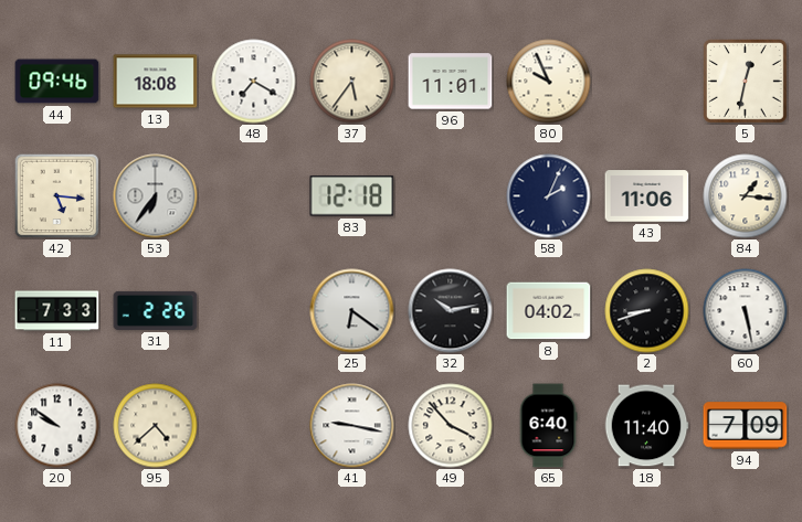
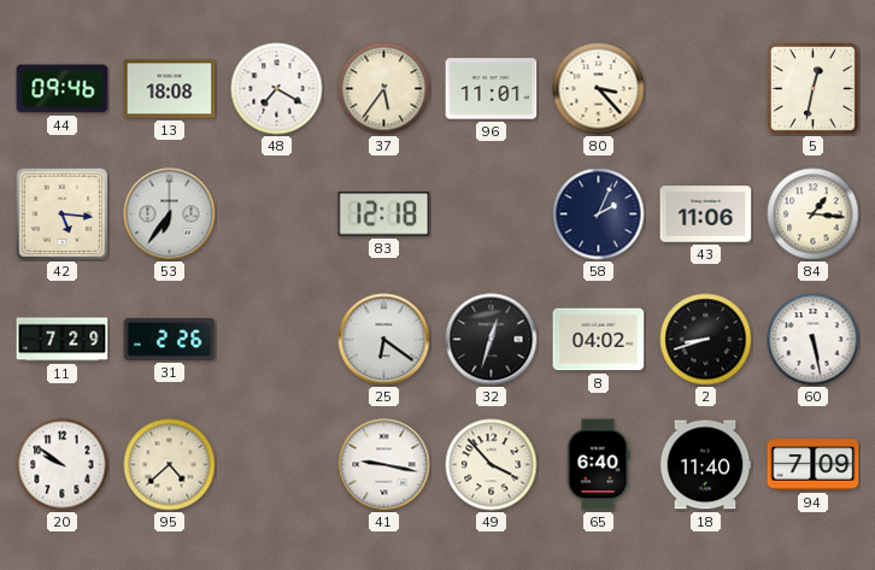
80: 9:56 -> 3:23
11: 7:33 -> 7:29
32: 10:13 -> 12:33
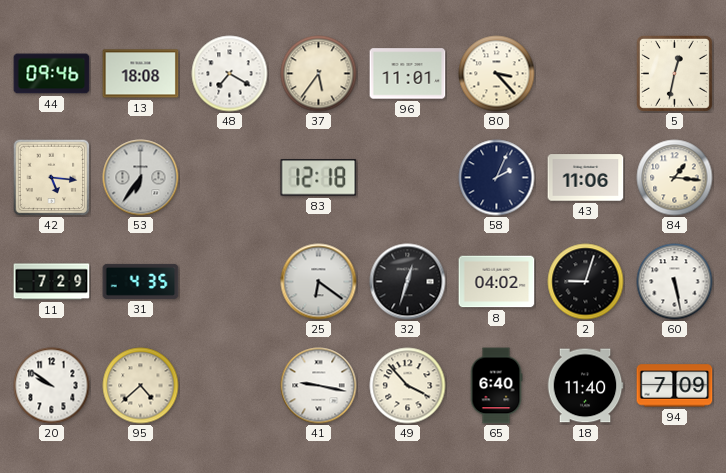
31: 2:26 -> 4:35
2: 8:42 -> 9:03
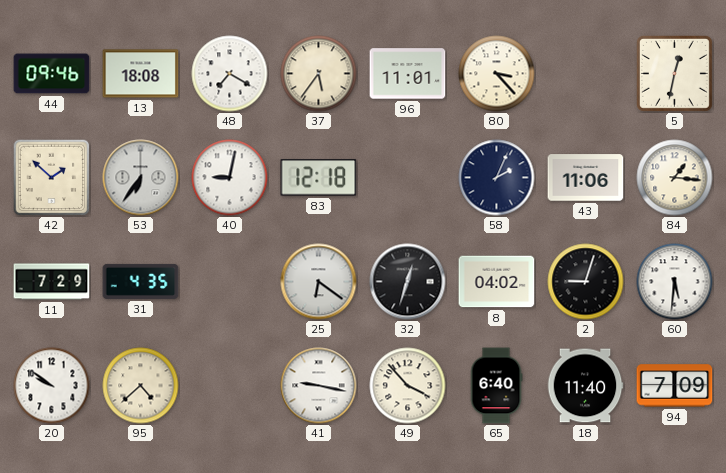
42: 5:16 -> 1:52
40: none -> 9:02
60: 5:28 -> 5:31
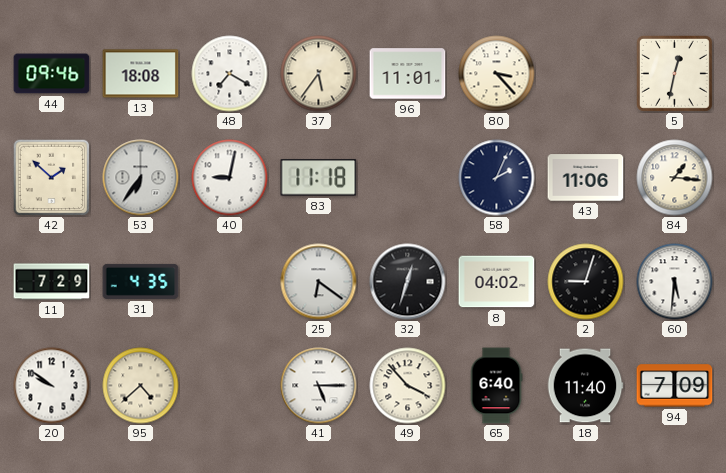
83: 12:18 -> 11:18
41: 9:17 -> 5:15
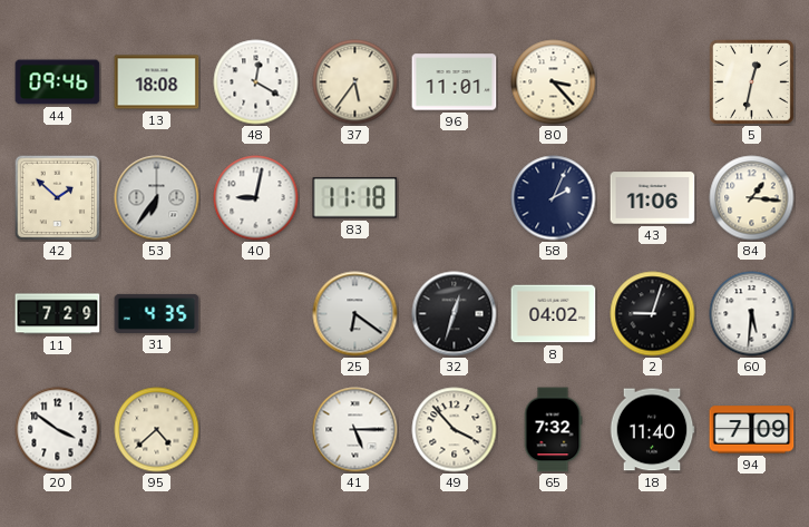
48: 7:20 -> 12:20
20: 9:51 -> 3:51
65: 6:40 -> 7:32
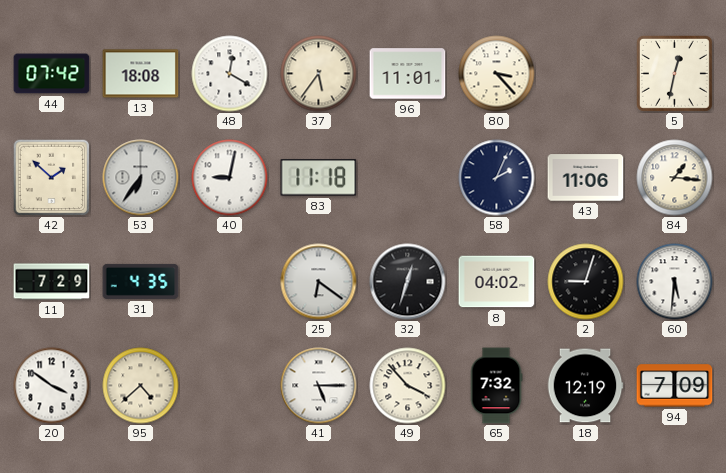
44: 09:46 -> 07:42
18: 11:40 -> 12:19
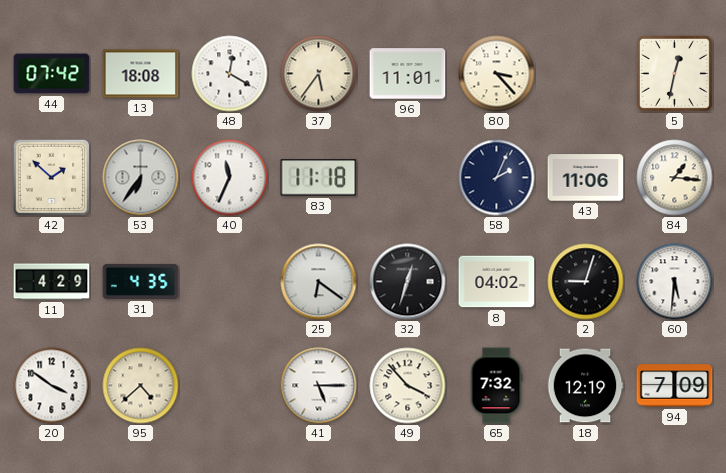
40: 9:02 -> 11:34
11: 7:29 -> 4:29
